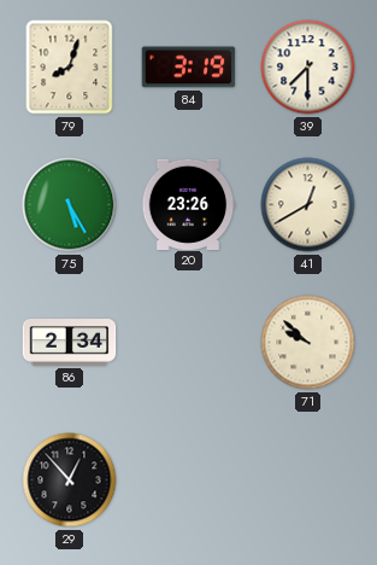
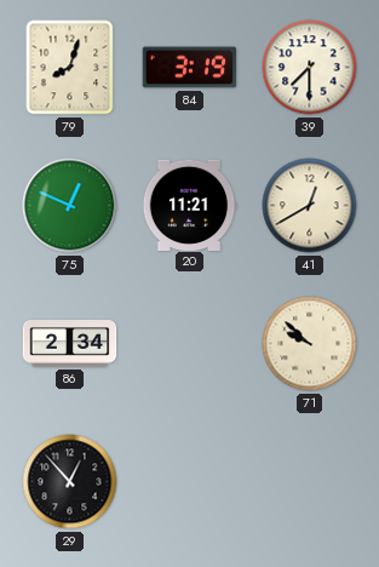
75: 5:25 -> 12:49
20: 23:26 -> 11:21
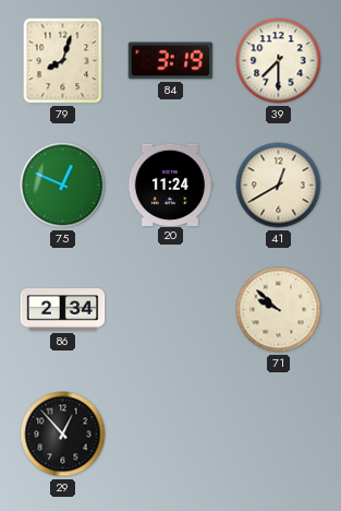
20: 11:21 -> 11:24
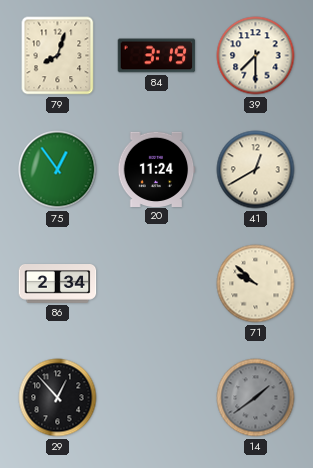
75: 12:49 -> 12:54
14: none -> 1:39
